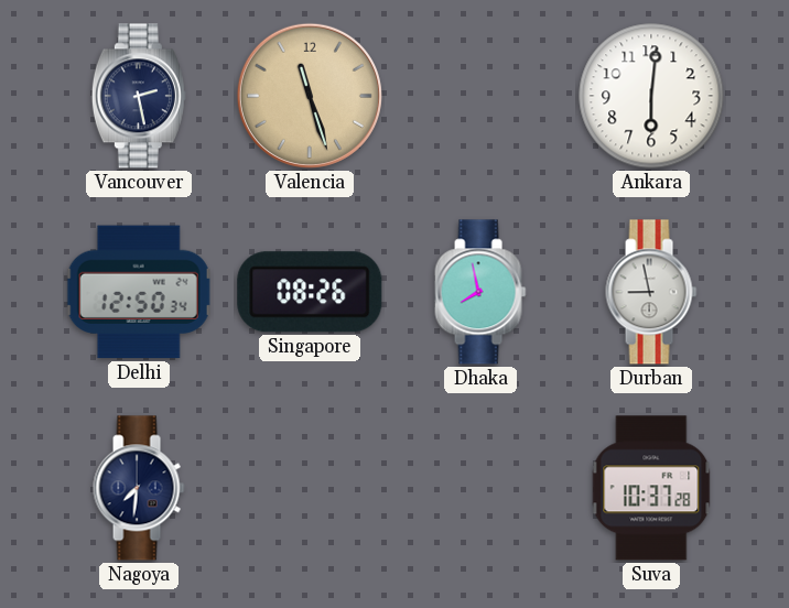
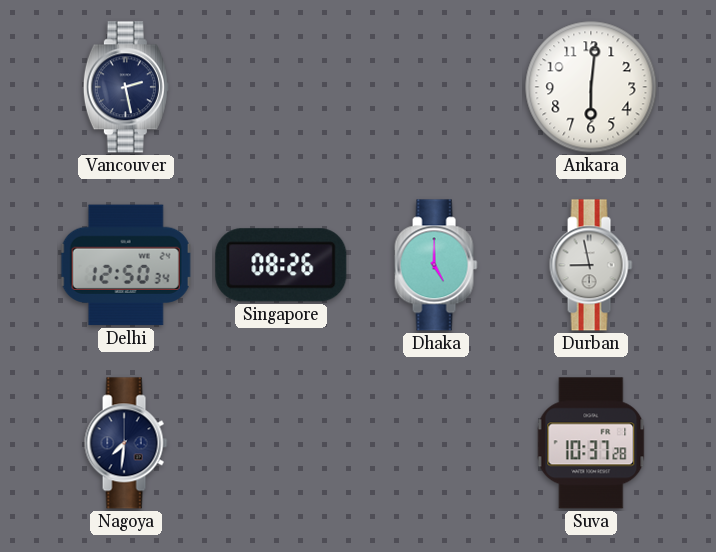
Valencia: 11:27 -> none
Dhaka: 7:58 -> 5:00
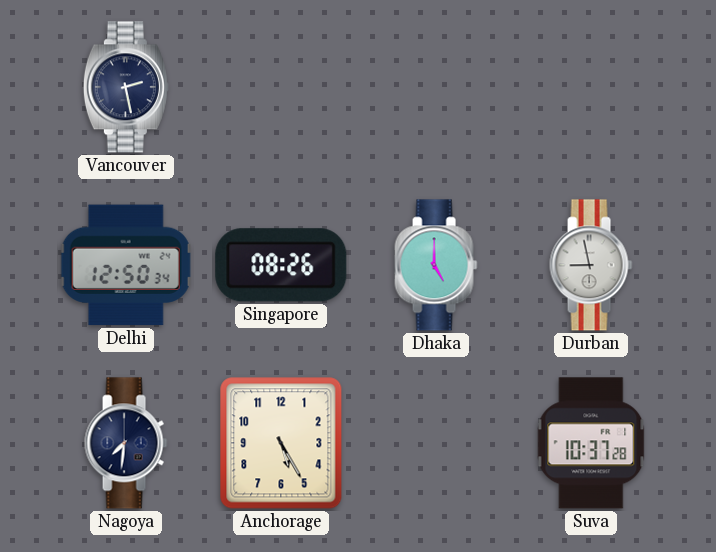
Ankara: 6:01 -> none
Anchorage: none -> 5:25
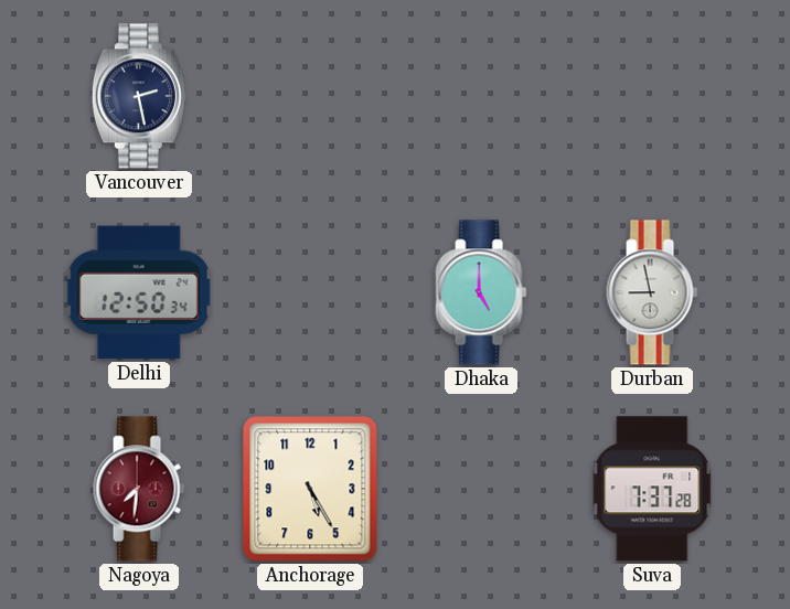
Singapore: 08:26 -> none
Nagoya dial: navy -> burgundy
Suva: 10:37 -> 7:37
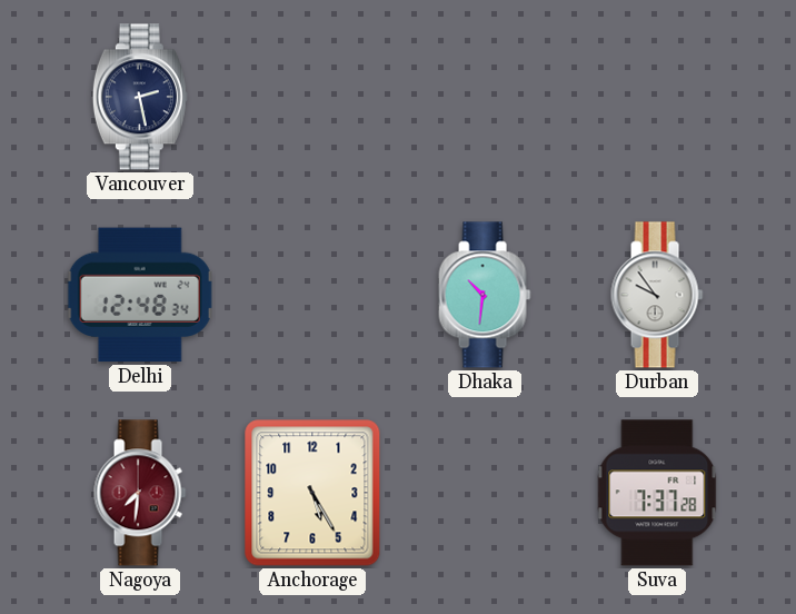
Delhi: 12:50 -> 12:48
Dhaka: 5:00 -> 10:31
Durban: 8:58 -> 9:54
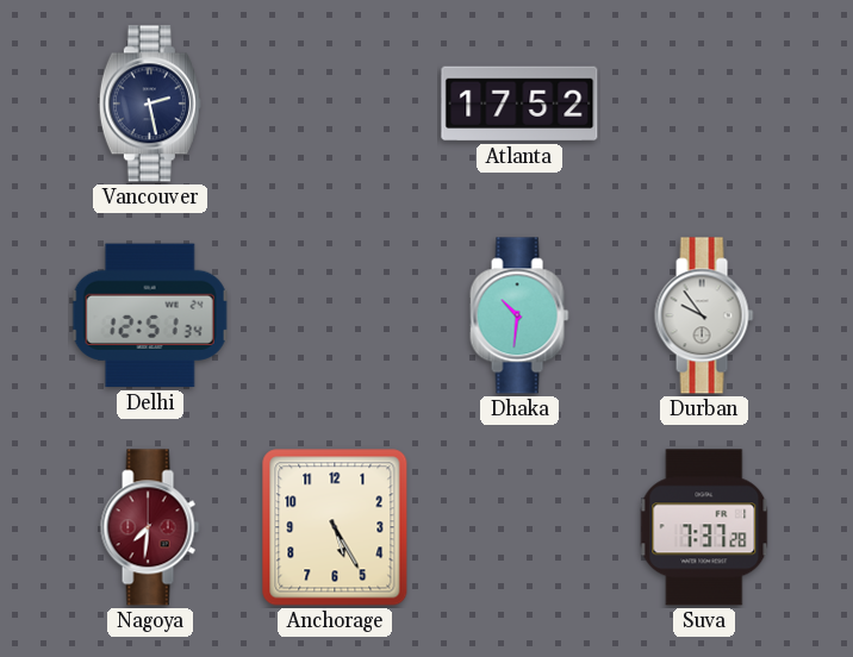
Atlanta: none -> 17:52
Delhi: 12:48 -> 12:51
